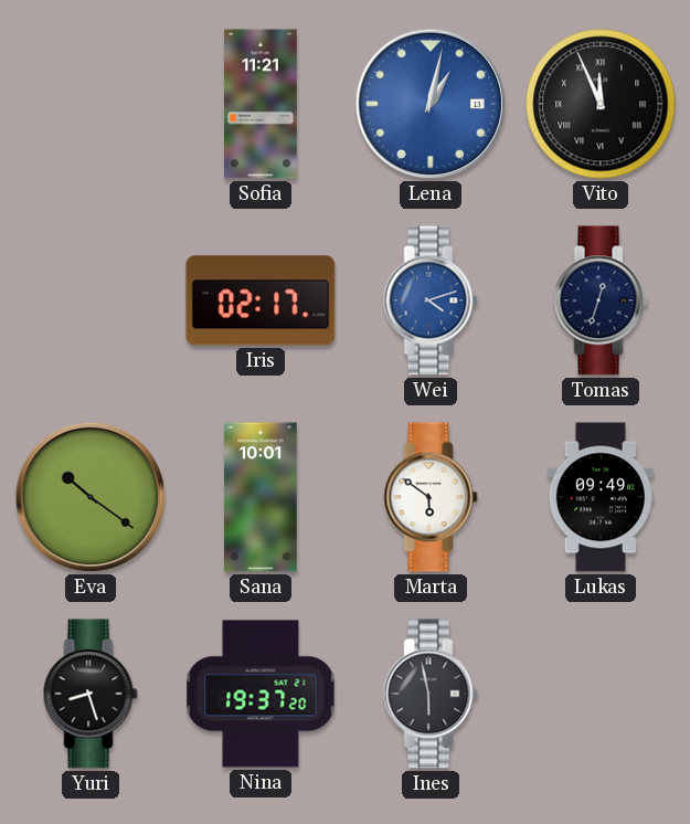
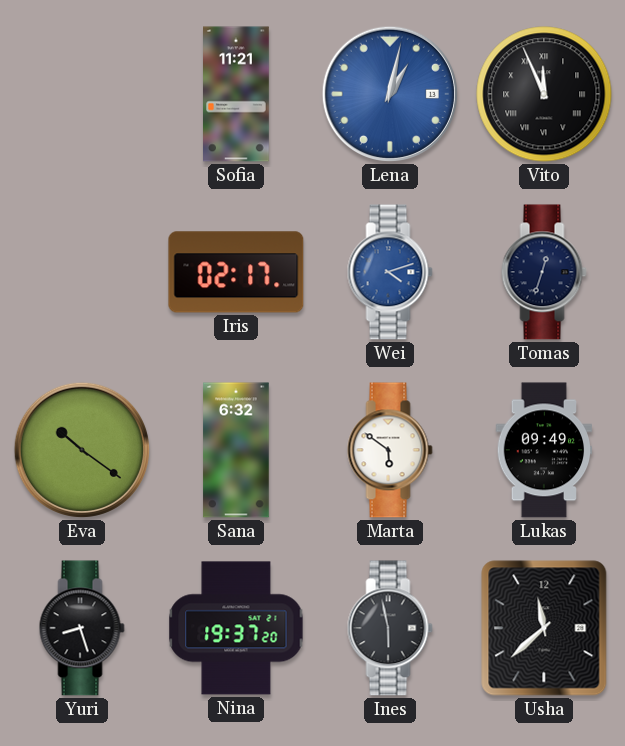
Sana: 10:01 -> 6:32
Usha: none -> 11:38
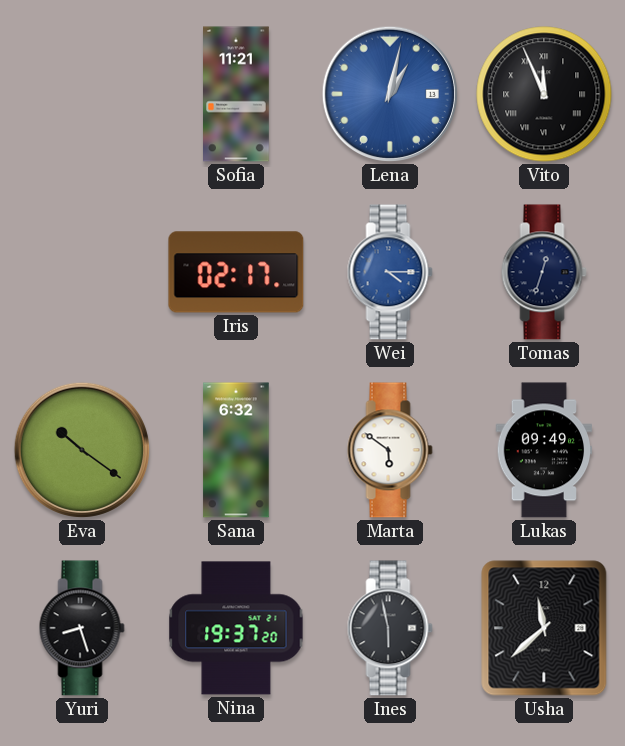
Wei: 4:12 -> 4:15
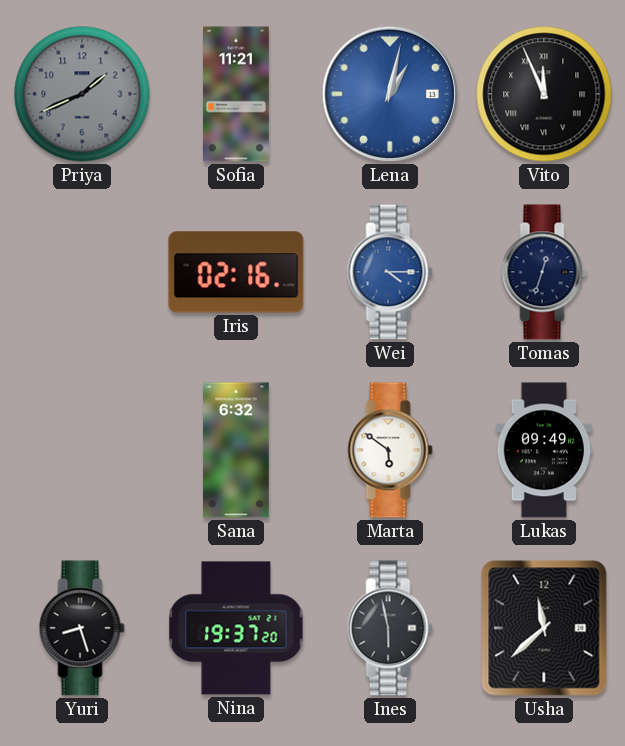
Priya: none -> 1:41
Iris: 02:17 -> 02:16
Eva: 10:21 -> none
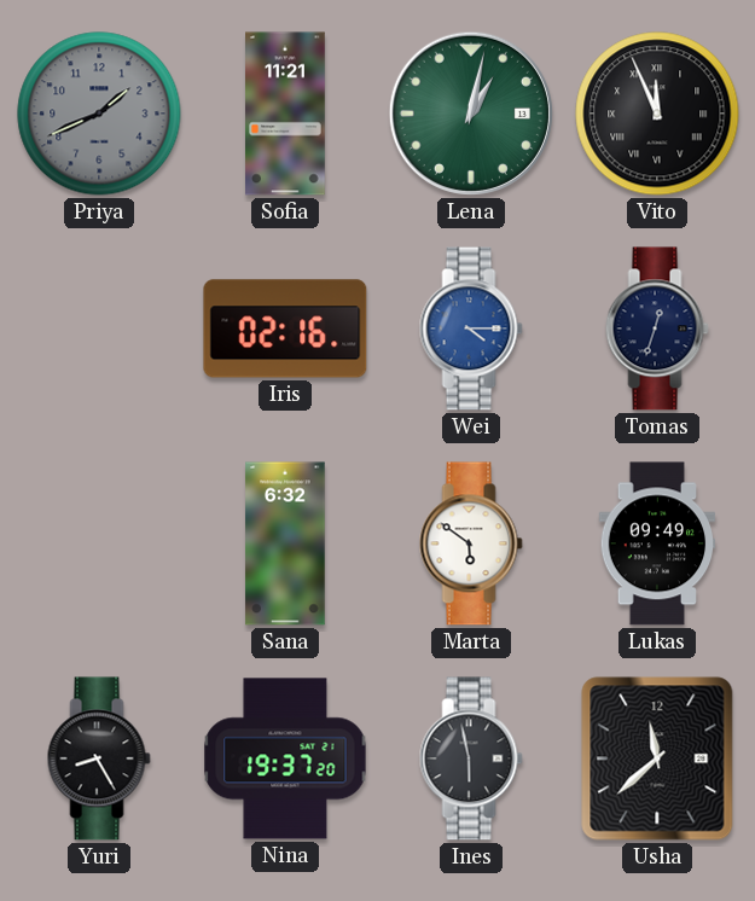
Lena dial: blue -> green
Yuri: 8:27 -> 8:25
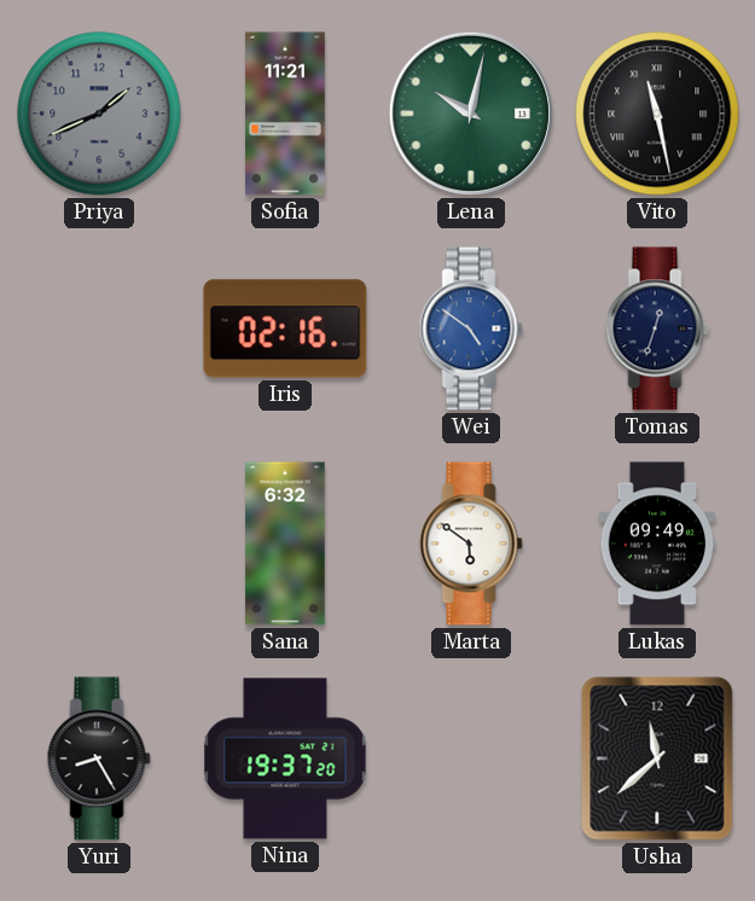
Lena: 1:02 -> 10:02
Vito: 11:56 -> 11:28
Wei: 4:15 -> 4:51
Ines: 5:58 -> none
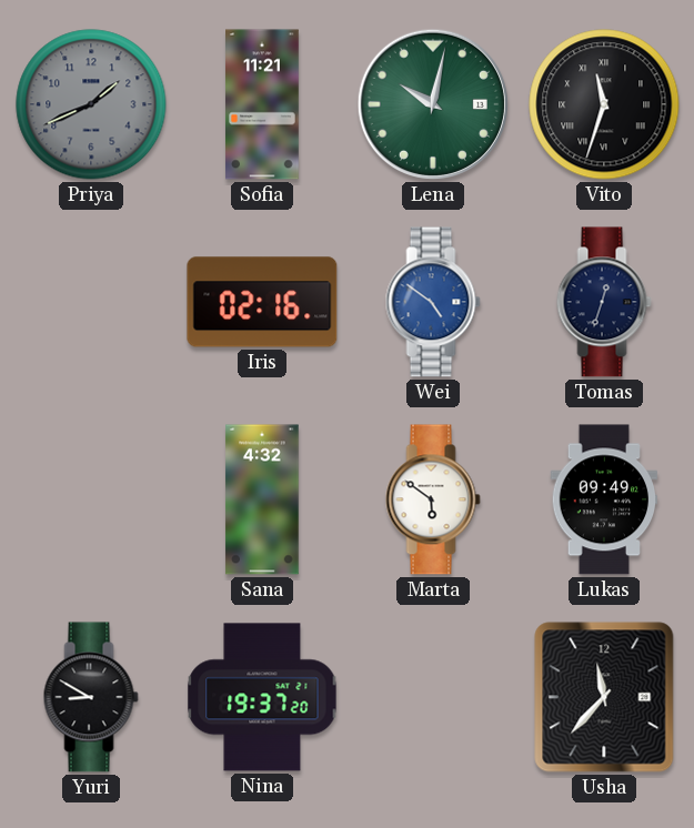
Vito: 11:28 -> 11:33
Sana: 6:32 -> 4:32
Yuri: 8:25 -> 8:50
Usha: 11:38 -> 11:37
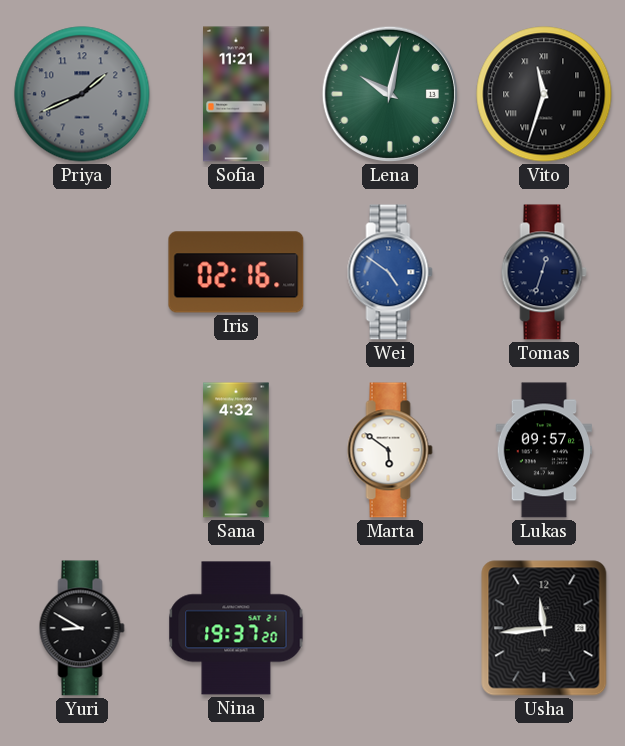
Lukas: 09:49 -> 09:57
Usha: 11:37 -> 11:44
